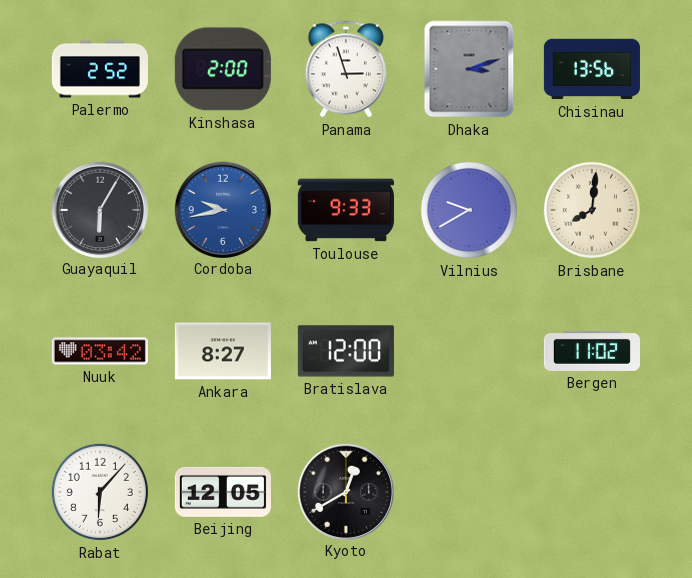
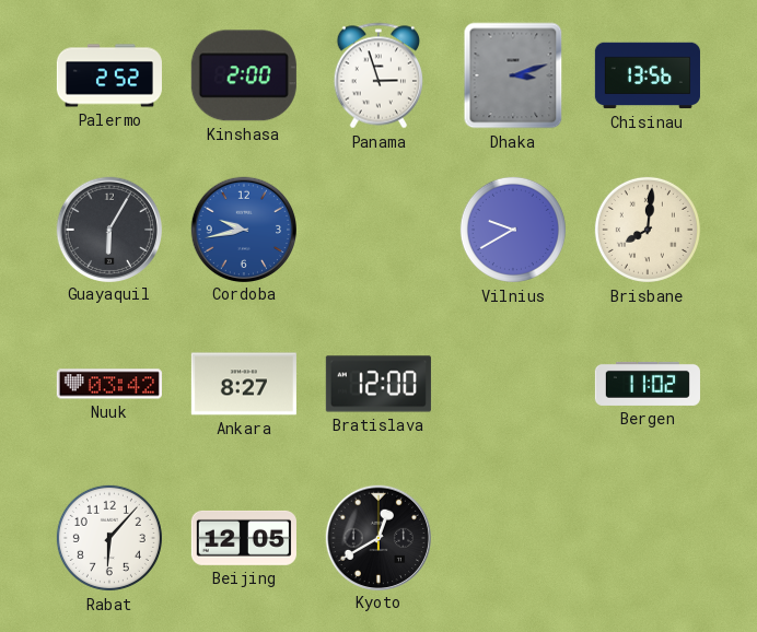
Toulouse: 9:33 -> none
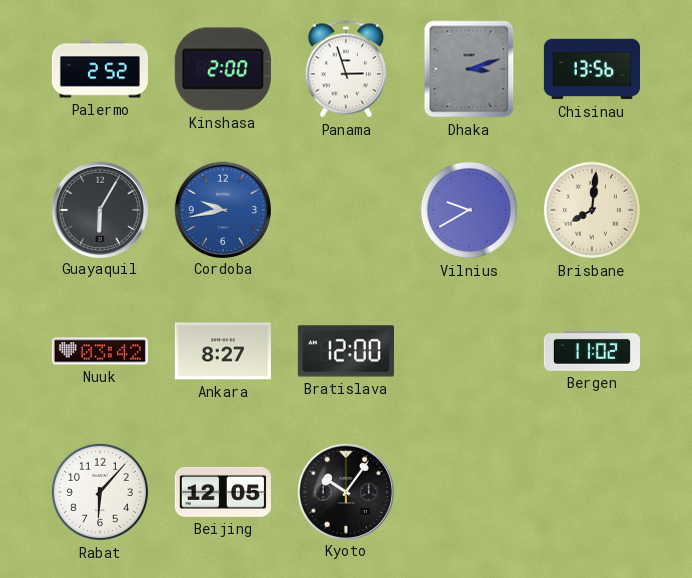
Kyoto: 12:40 -> 10:06
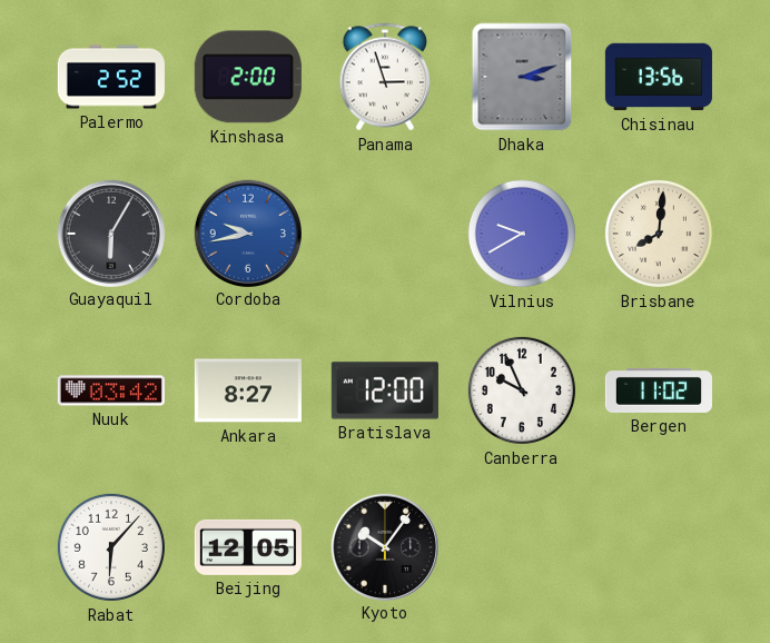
Canberra: none -> 9:56
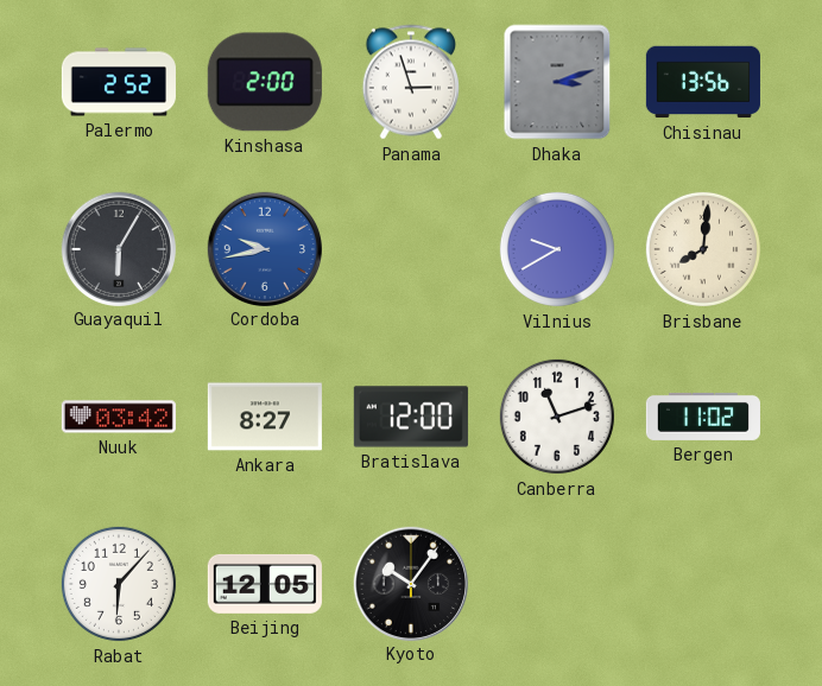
Canberra: 9:56 -> 11:12
